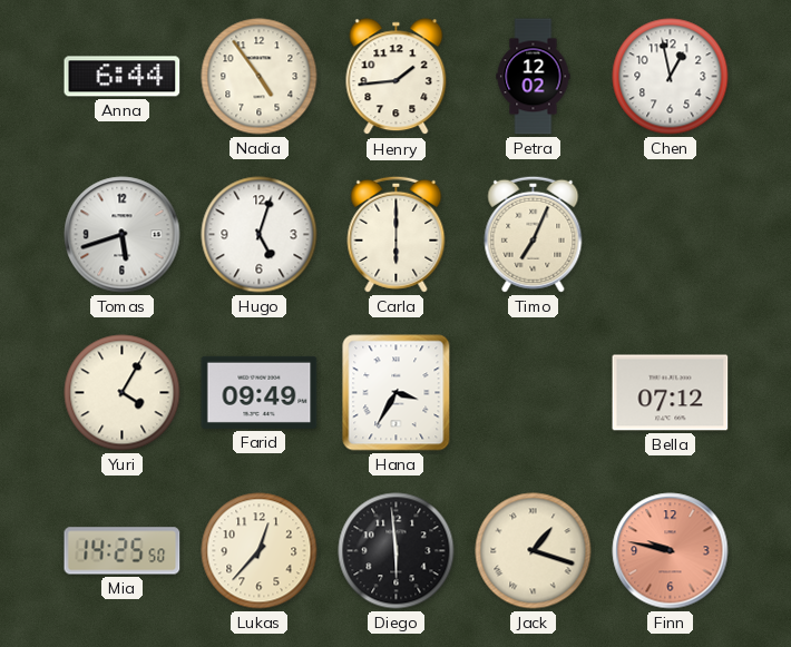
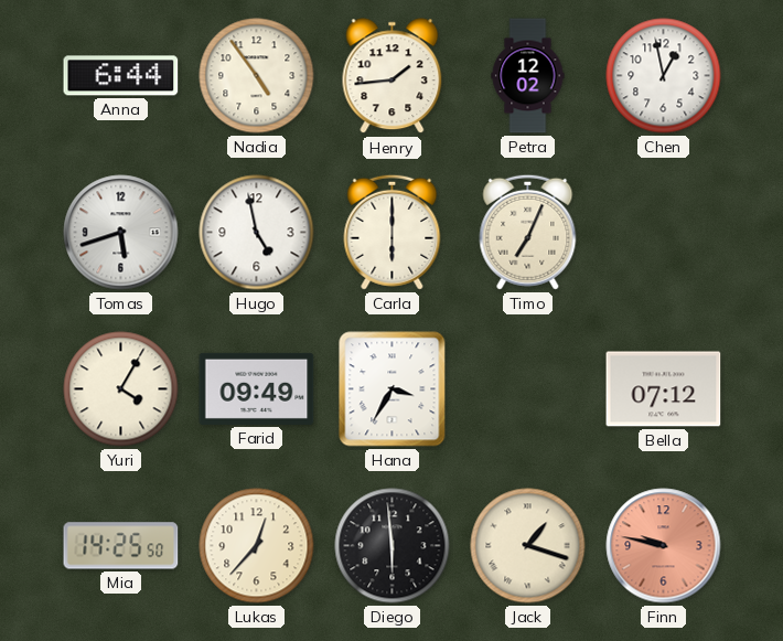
Hugo: 5:03 -> 4:58
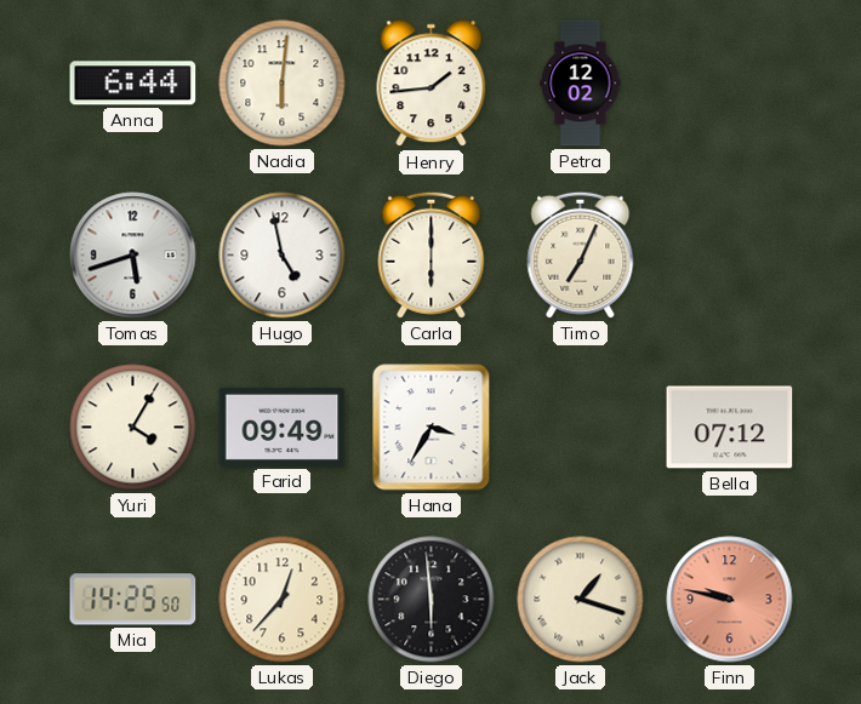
Nadia: 4:54 -> 6:01
Chen: 12:58 -> none
